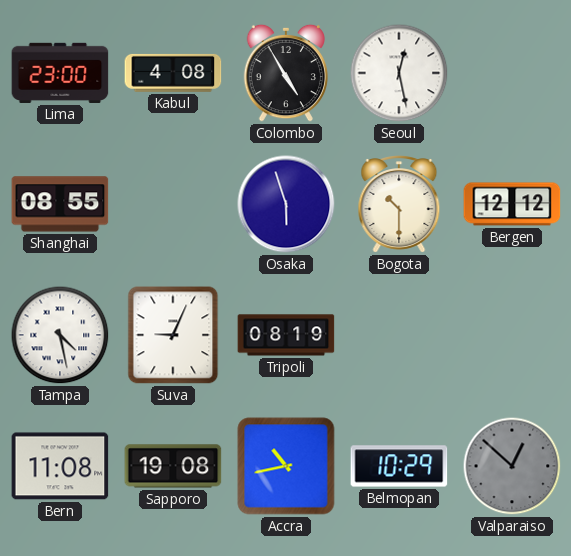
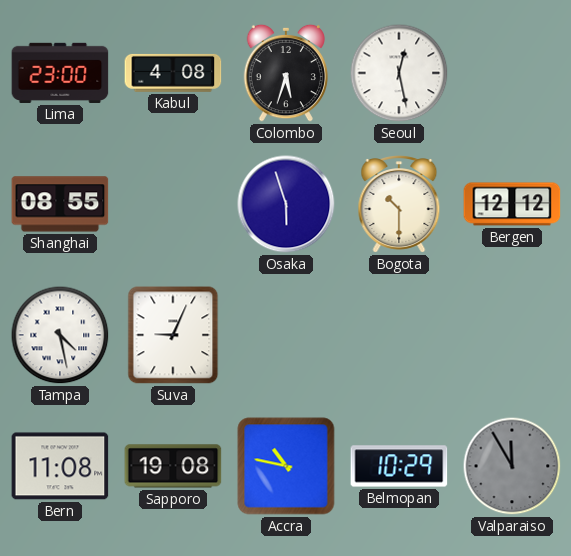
Colombo: 4:55 -> 5:33
Tripoli: 08:19 -> none
Accra: 10:43 -> 10:47
Valparaiso: 12:52 -> 11:55
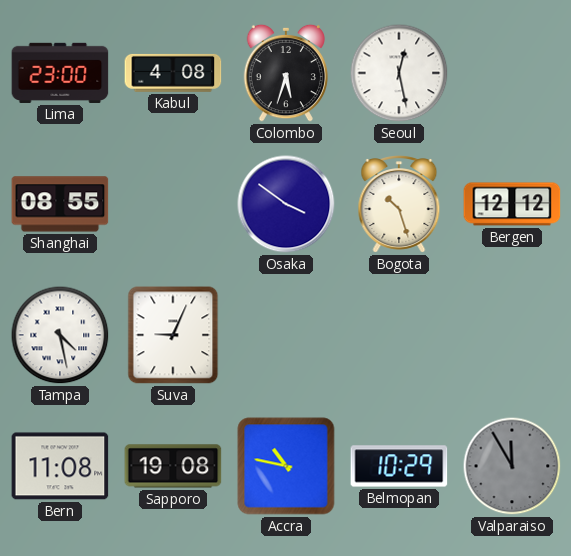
Osaka: 5:57 -> 3:51
Bogota: 10:30 -> 10:27
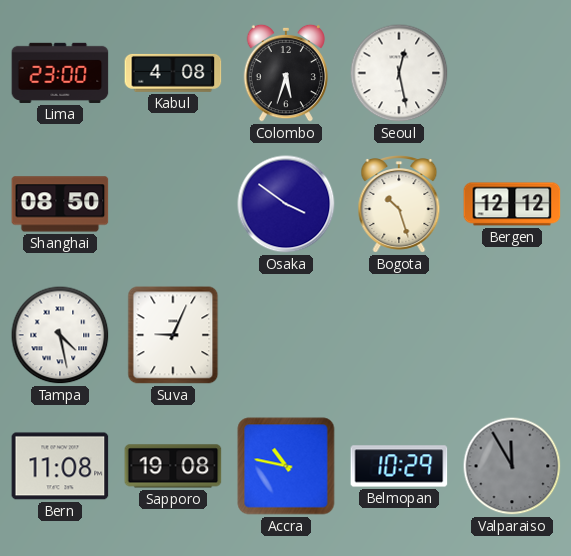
Shanghai: 08:55 -> 08:50
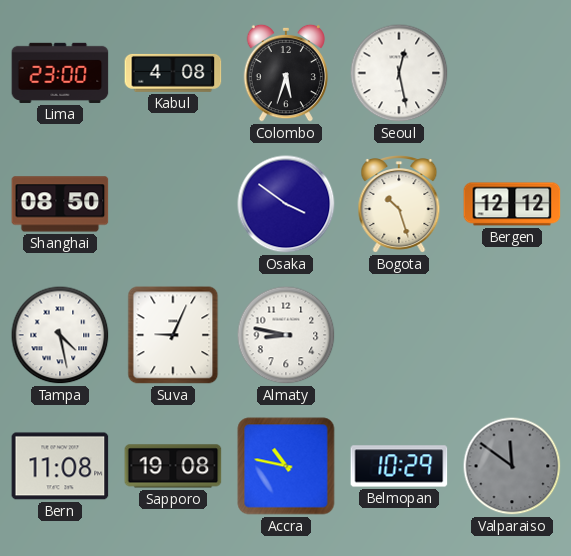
Almaty: none -> 8:47
Valparaiso: 11:55 -> 11:51
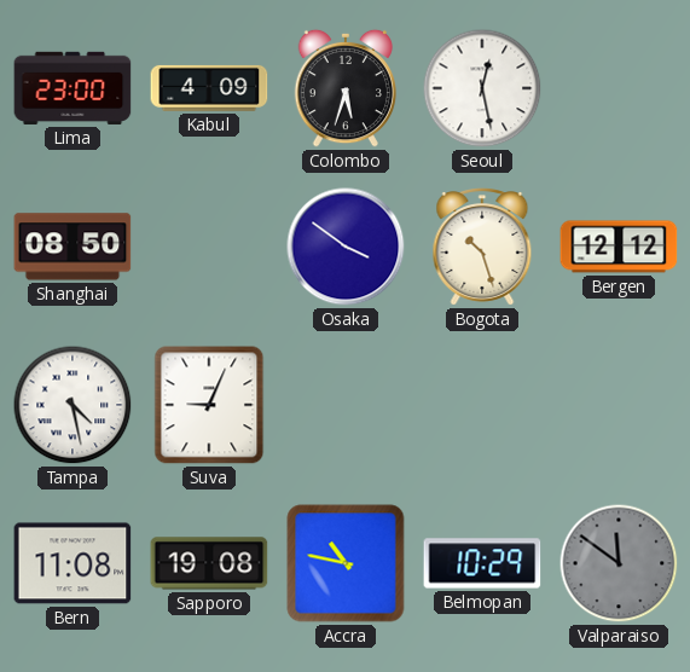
Kabul: 4:08 -> 4:09
Almaty: 8:47 -> none
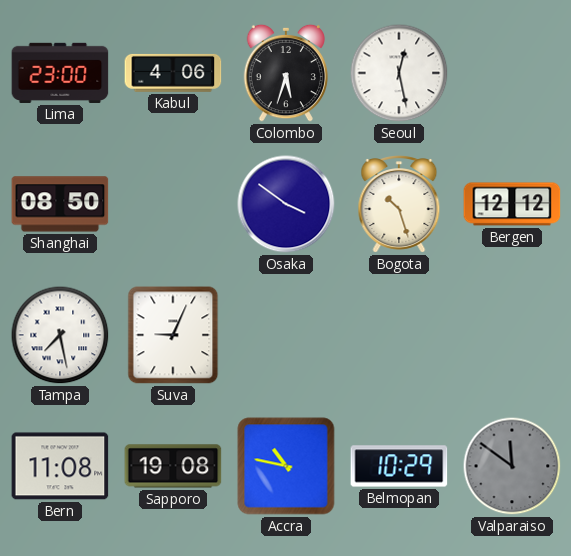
Kabul: 4:09 -> 4:06
Tampa: 4:28 -> 7:28
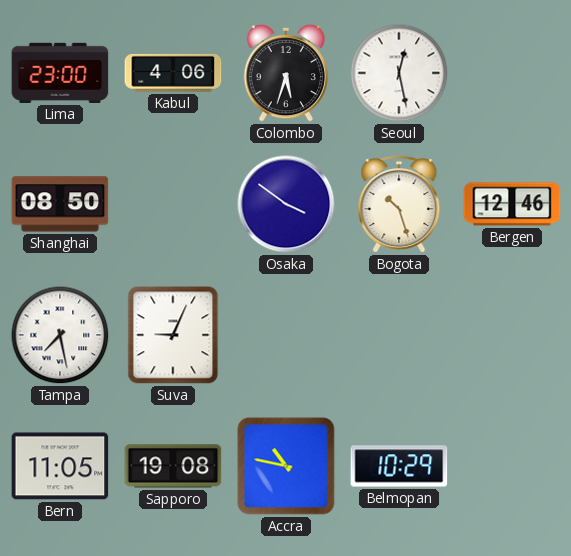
Bergen: 12:12 -> 12:46
Bern: 11:08 -> 11:05
Valparaiso: 11:51 -> none
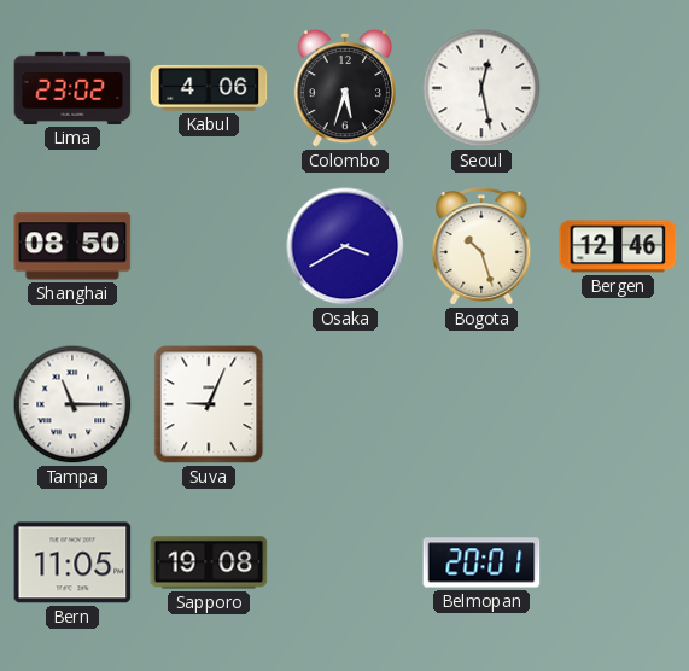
Lima: 23:00 -> 23:02
Osaka: 3:51 -> 3:40
Tampa: 7:28 -> 11:15
Accra: 10:47 -> none
Belmopan: 10:29 -> 20:01
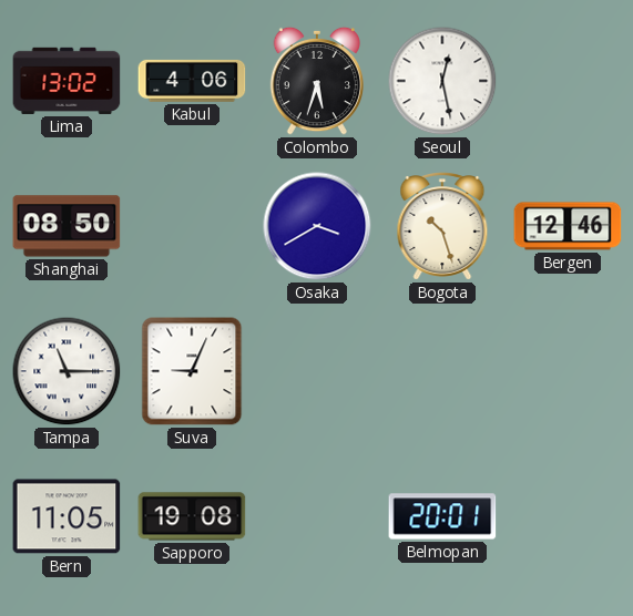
Lima: 23:02 -> 13:02
